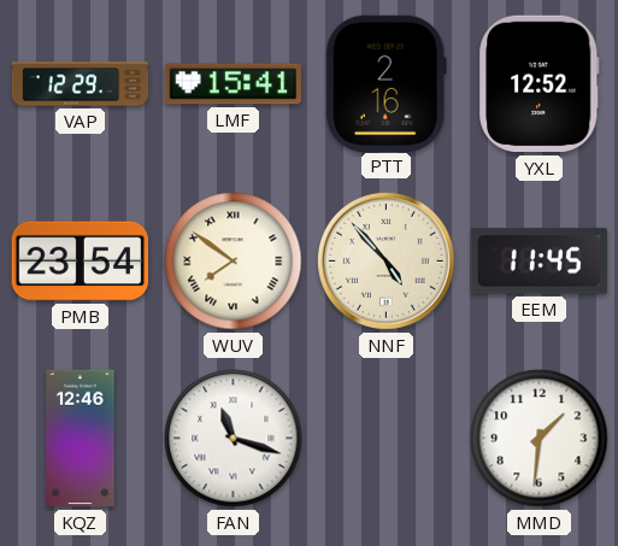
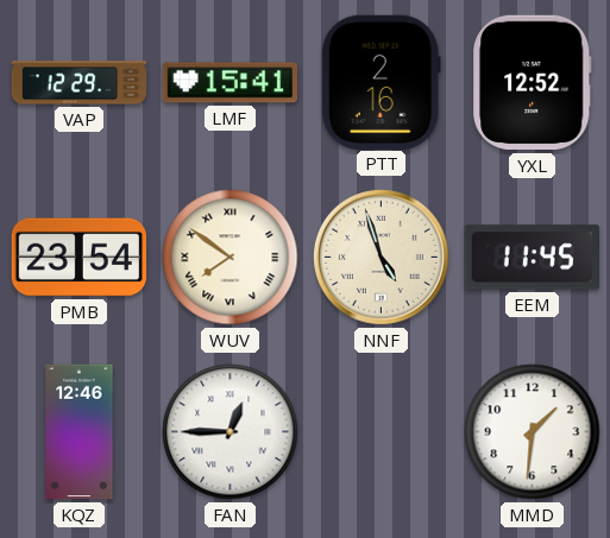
NNF: 4:53 -> 4:57
FAN: 11:18 -> 12:45
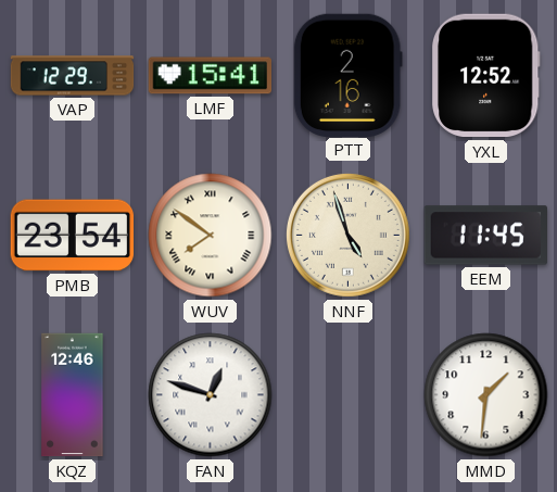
FAN: 12:45 -> 12:48
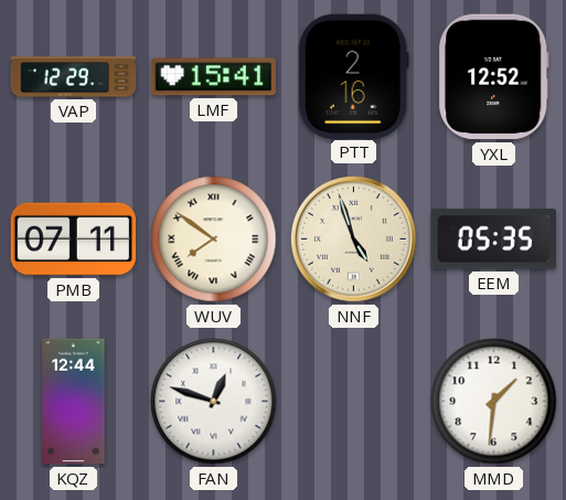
PMB: 23:54 -> 07:11
EEM: 11:45 -> 05:35
KQZ: 12:46 -> 12:44
